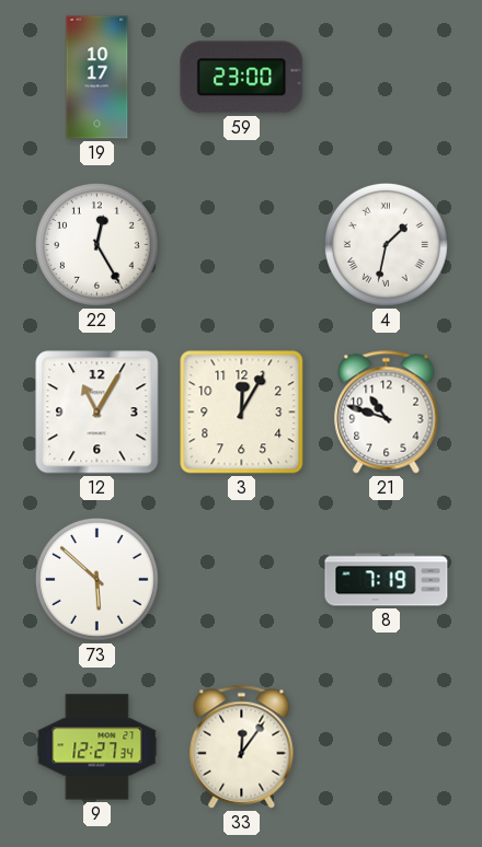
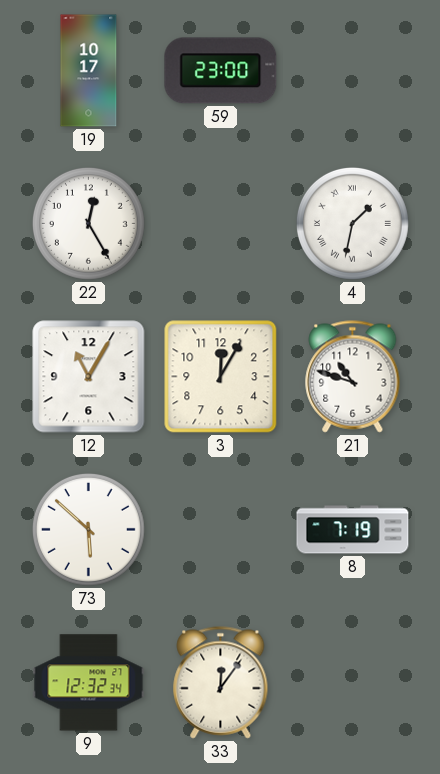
9: 12:27 -> 12:32
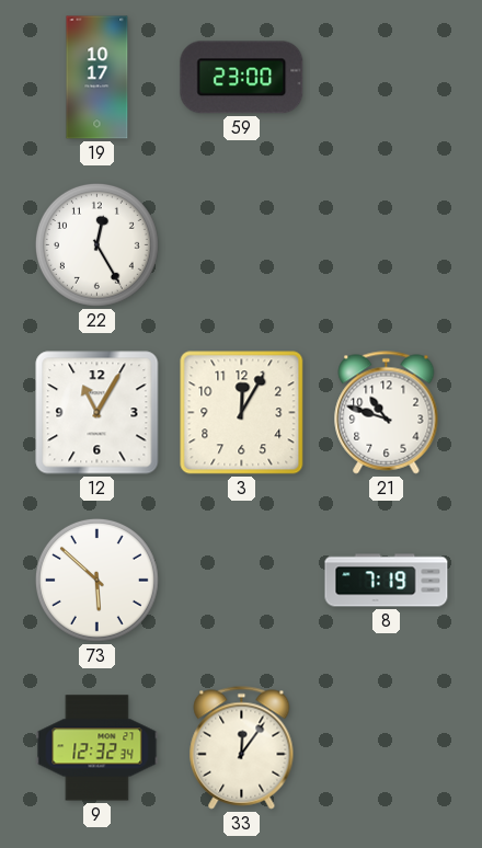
4: 1:32 -> none
